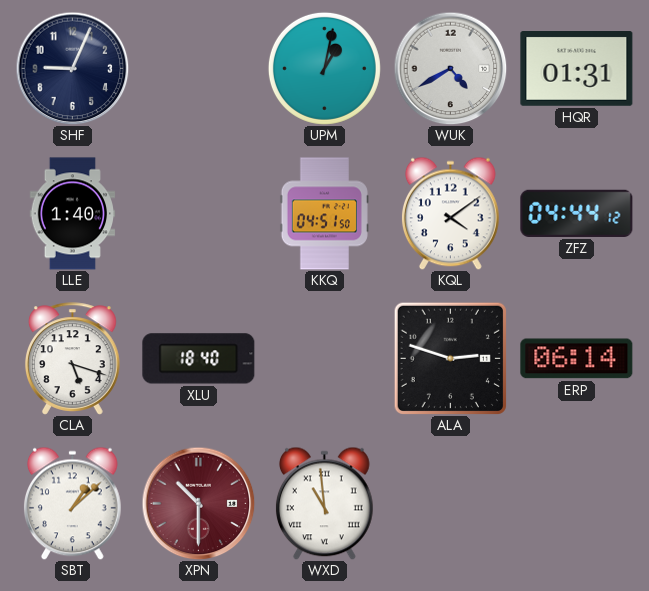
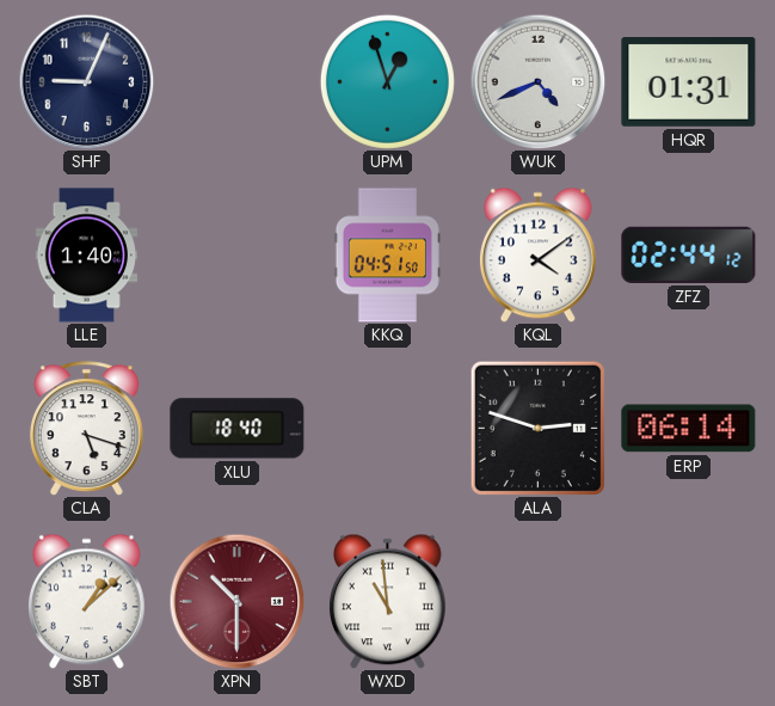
UPM: 1:02 -> 12:57
WUK: 4:40 -> 4:41
ZFZ: 04:44 -> 02:44
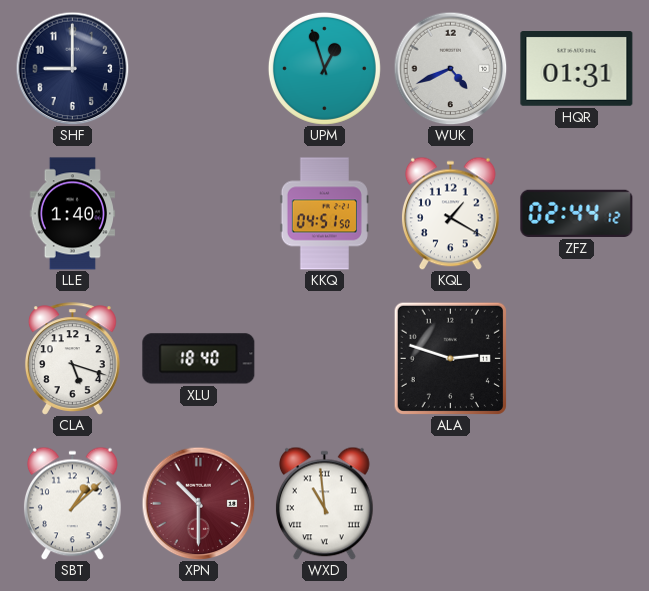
SHF: 9:04 -> 9:00
KQL: 4:09 -> 1:20
ERP: 06:14 -> none
